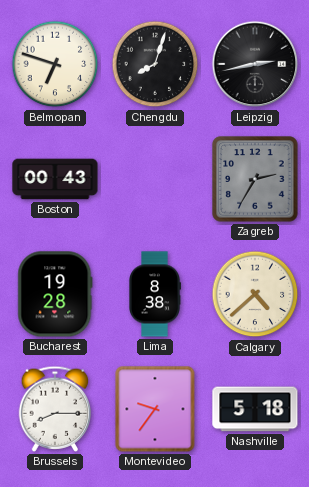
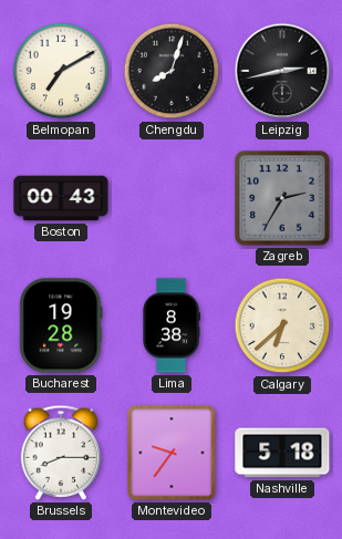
Belmopan: 6:48 -> 7:10
Calgary: 4:38 -> 6:38
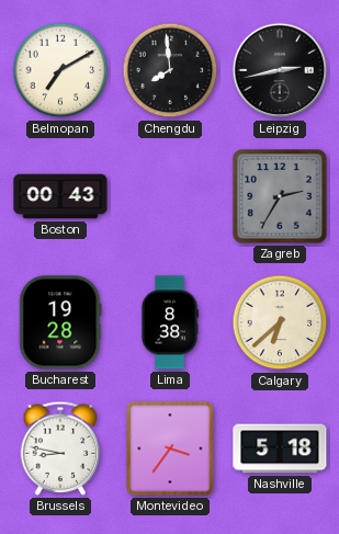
Chengdu: 8:03 -> 7:59
Brussels: 8:15 -> 8:47
Montevideo: 9:36 -> 3:36
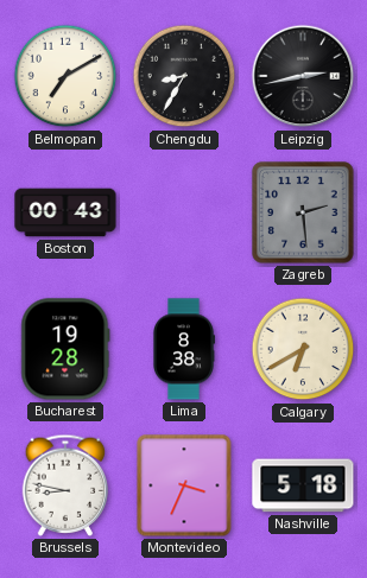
Chengdu: 7:59 -> 8:35
Zagreb: 2:35 -> 2:29
Calgary: 6:38 -> 6:40
Montevideo: 3:36 -> 3:34
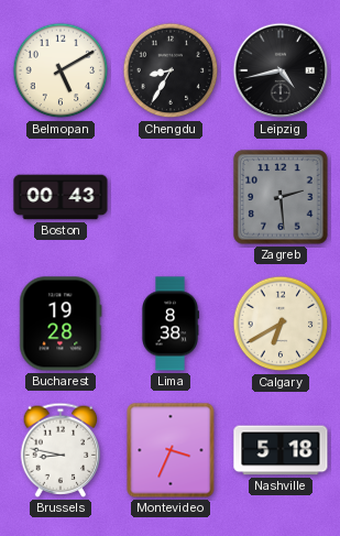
Belmopan: 7:10 -> 5:10
Leipzig: 2:43 -> 4:43
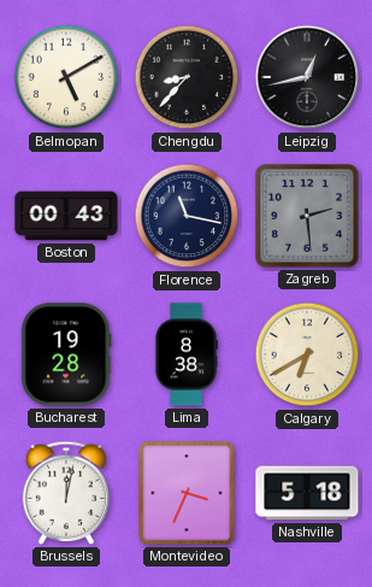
Chengdu: 8:35 -> 8:37
Leipzig: 4:43 -> 12:43
Florence: none -> 11:17
Brussels: 8:47 -> 12:02
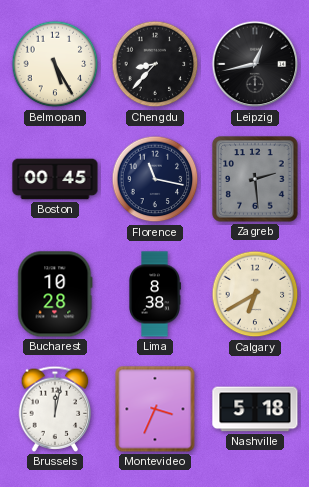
Belmopan: 5:10 -> 5:25
Boston: 00:43 -> 00:45
Bucharest: 19:28 -> 10:28
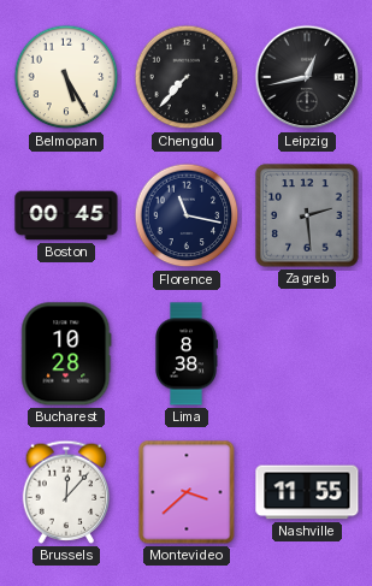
Chengdu: 8:37 -> 7:37
Calgary: 6:40 -> none
Brussels: 12:02 -> 12:07
Montevideo: 3:34 -> 3:38
Nashville: 5:18 -> 11:55
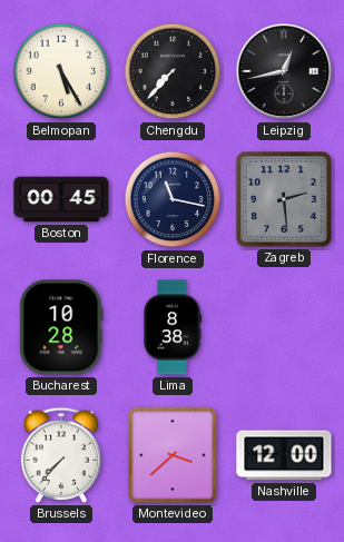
Brussels: 12:07 -> 7:37
Nashville: 11:55 -> 12:00
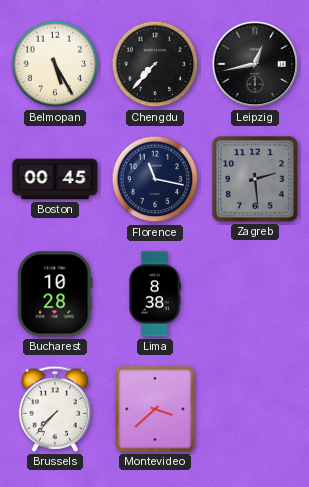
Nashville: 12:00 -> none
